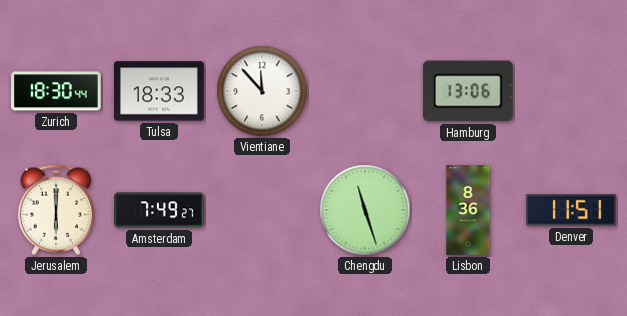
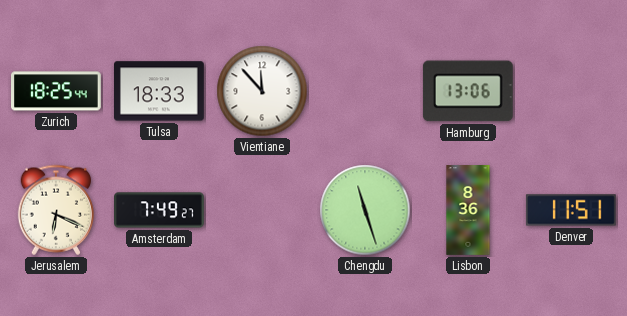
Zurich: 18:30 -> 18:25
Jerusalem: 6:00 -> 6:19
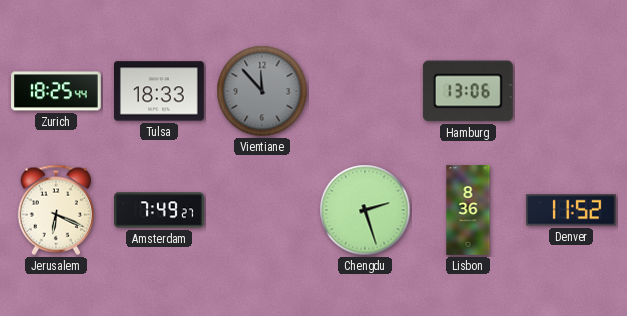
Vientiane dial: white -> grey
Chengdu: 11:27 -> 2:27
Denver: 11:51 -> 11:52
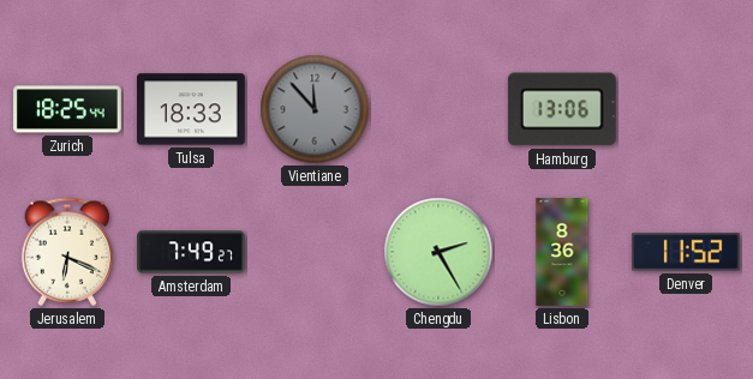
Chengdu: 2:27 -> 2:25
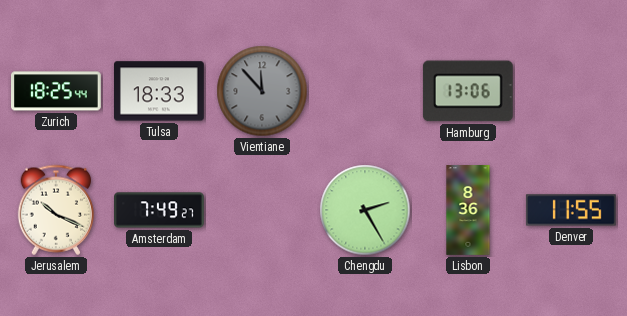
Jerusalem: 6:19 -> 10:19
Denver: 11:52 -> 11:55
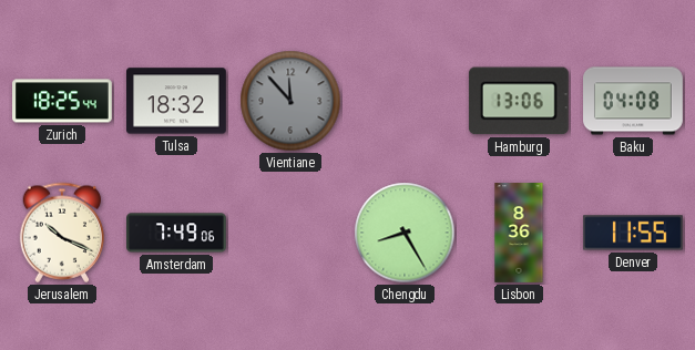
Tulsa: 18:33 -> 18:32
Baku: none -> 04:08
Amsterdam: 7:49:27 -> 7:49:06
Chengdu: 2:25 -> 8:25
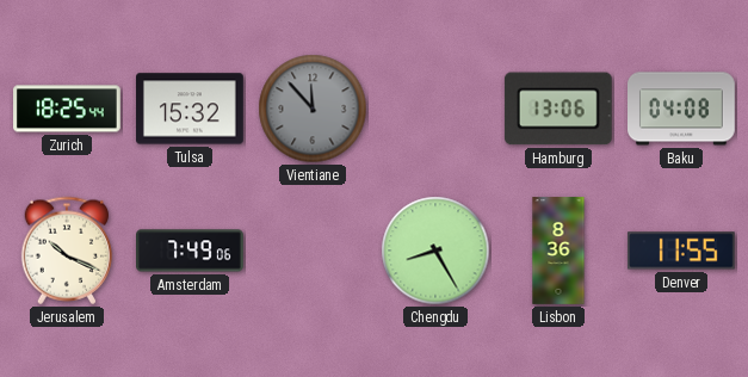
Tulsa: 18:32 -> 15:32
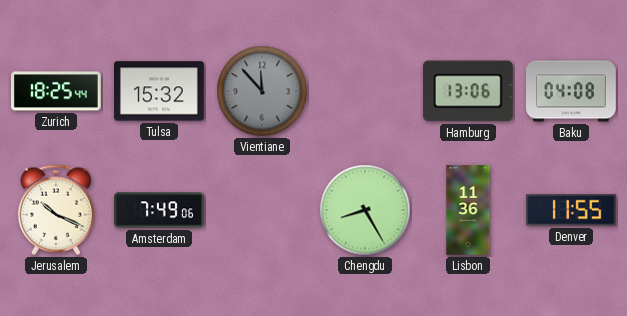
Lisbon: 8:36 -> 11:36
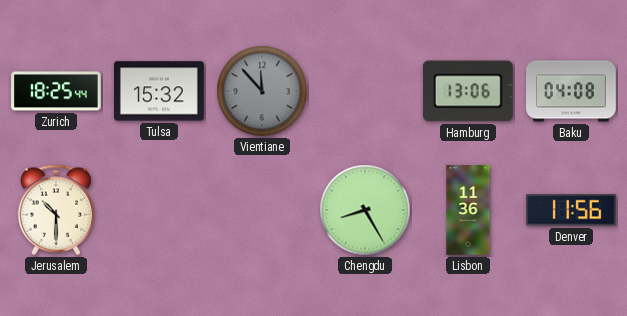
Jerusalem: 10:19 -> 10:30
Amsterdam: 7:49 -> none
Denver: 11:55 -> 11:56
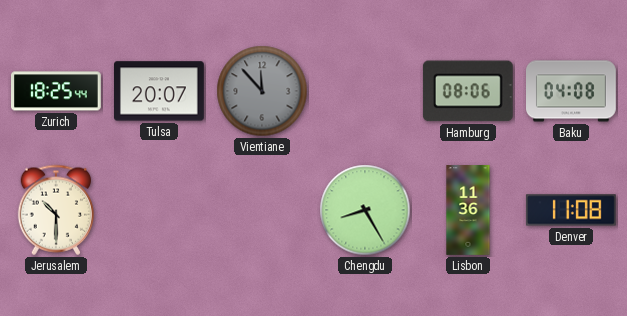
Tulsa: 15:32 -> 20:07
Hamburg: 13:06 -> 08:06
Denver: 11:56 -> 11:08
